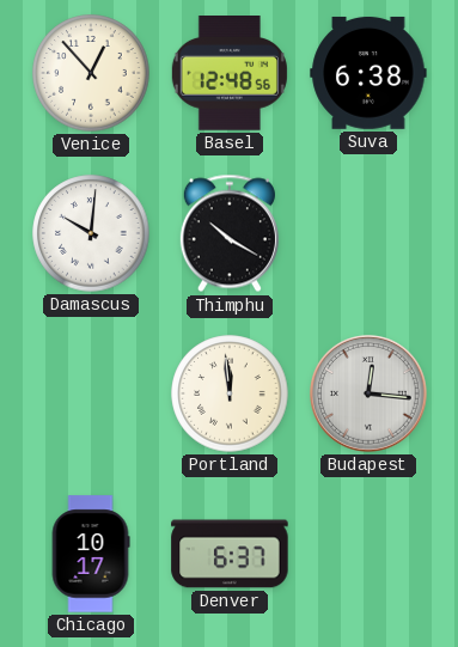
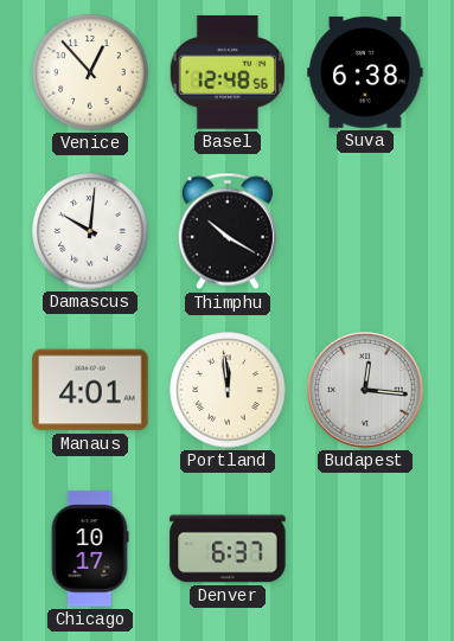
Manaus: none -> 4:01
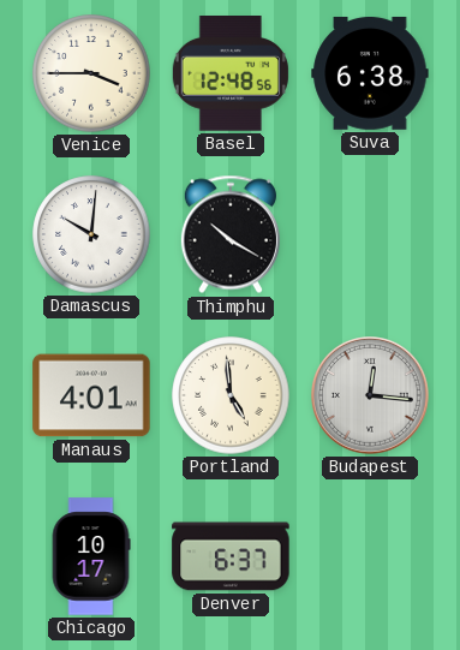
Venice: 12:53 -> 3:45
Portland: 11:59 -> 4:59
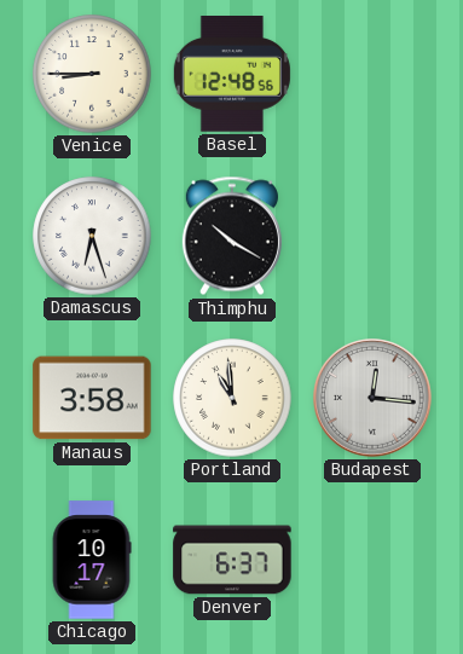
Venice: 3:45 -> 8:45
Suva: 6:38 -> none
Damascus: 10:01 -> 6:27
Manaus: 4:01 -> 3:58
Portland: 4:59 -> 10:59
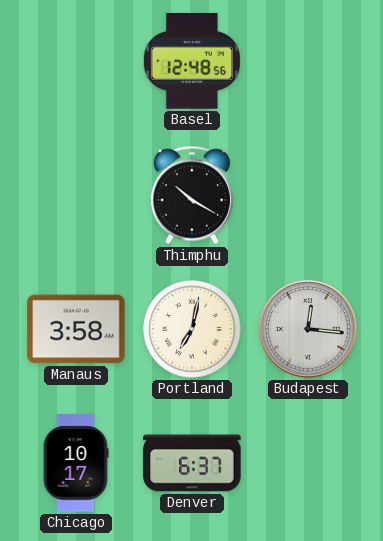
Venice: 8:45 -> none
Damascus: 6:27 -> none
Portland: 10:59 -> 7:02
